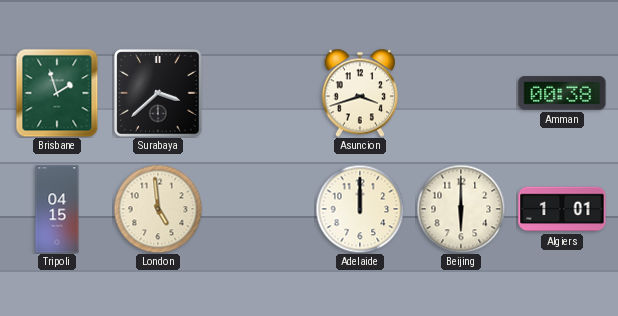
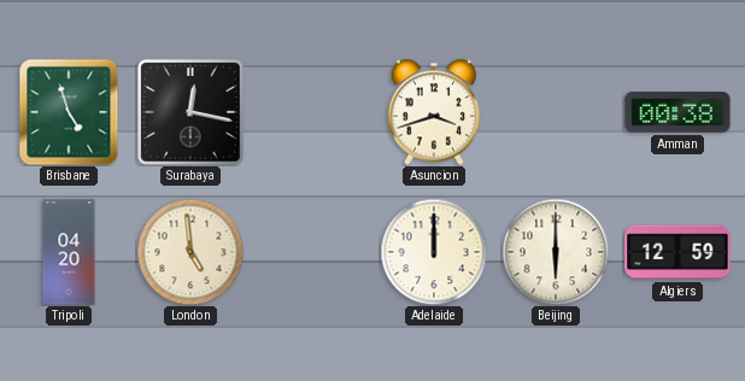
Brisbane: 1:57 -> 4:57
Surabaya: 3:38 -> 12:17
Tripoli: 04:15 -> 04:20
Algiers: 1:01 -> 12:59
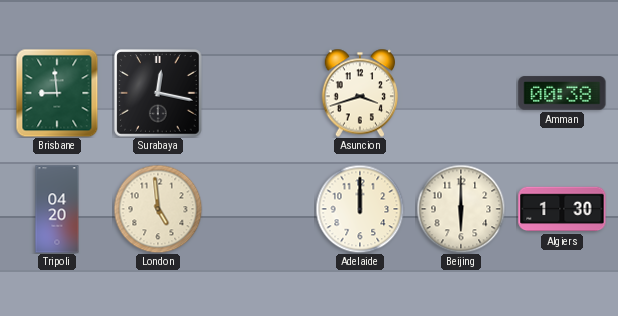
Brisbane: 4:57 -> 8:59
Algiers: 12:59 -> 1:30
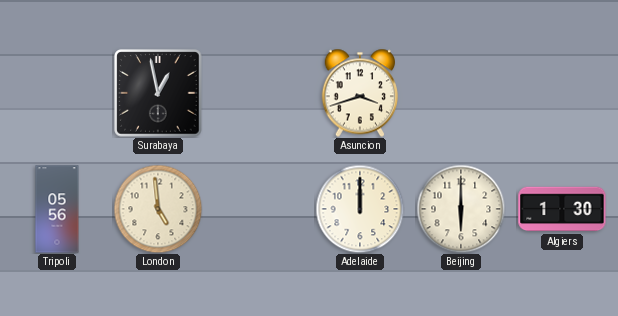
Brisbane: 8:59 -> none
Surabaya: 12:17 -> 12:58
Amman: 00:38 -> none
Tripoli: 04:20 -> 05:56
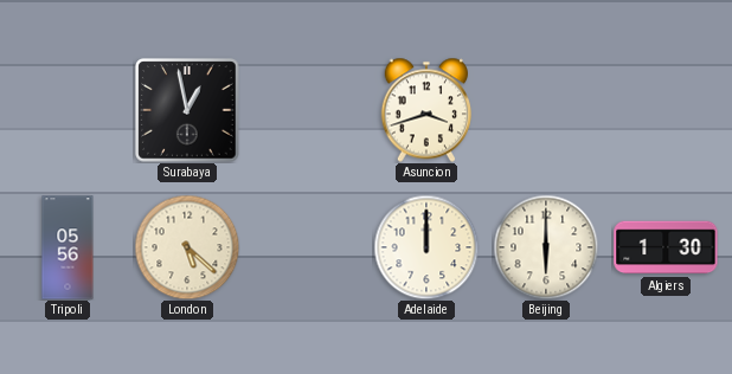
London: 4:59 -> 5:22
